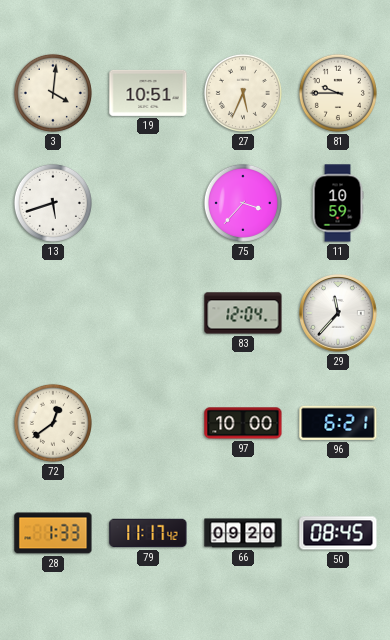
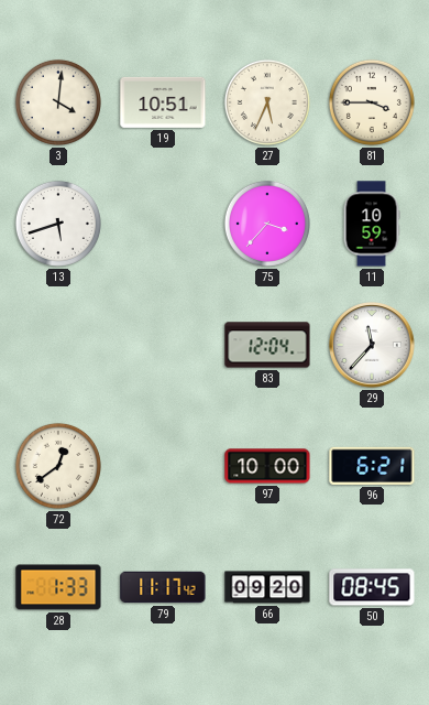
81: 9:45 -> 3:45
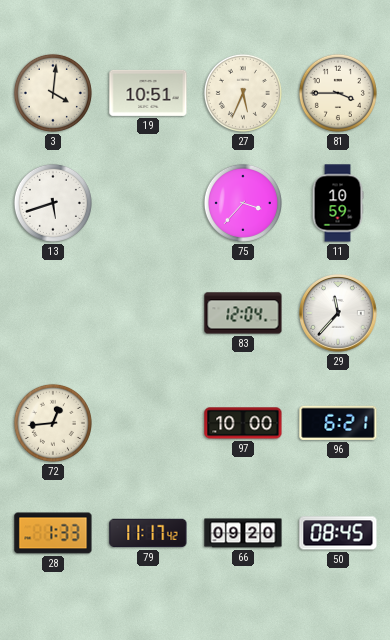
72: 12:39 -> 12:44
